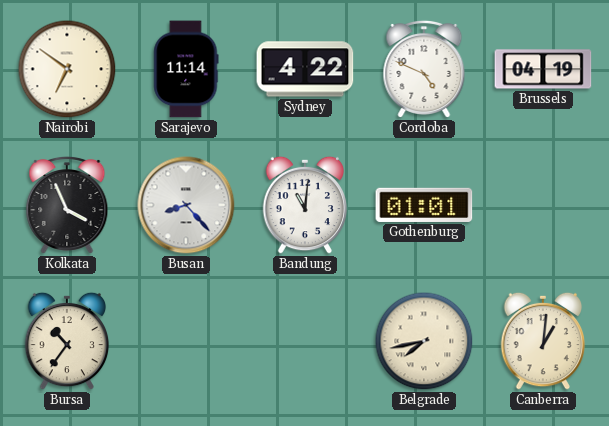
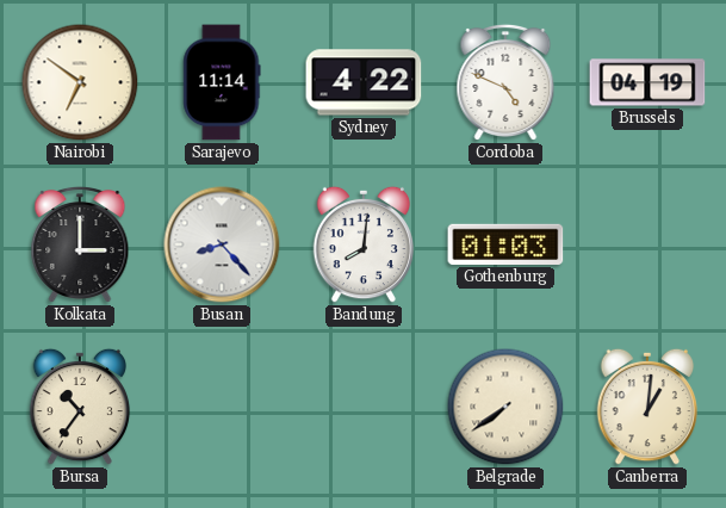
Kolkata: 3:56 -> 3:00
Bandung: 11:01 -> 8:01
Gothenburg: 01:01 -> 01:03
Belgrade: 7:43 -> 7:39
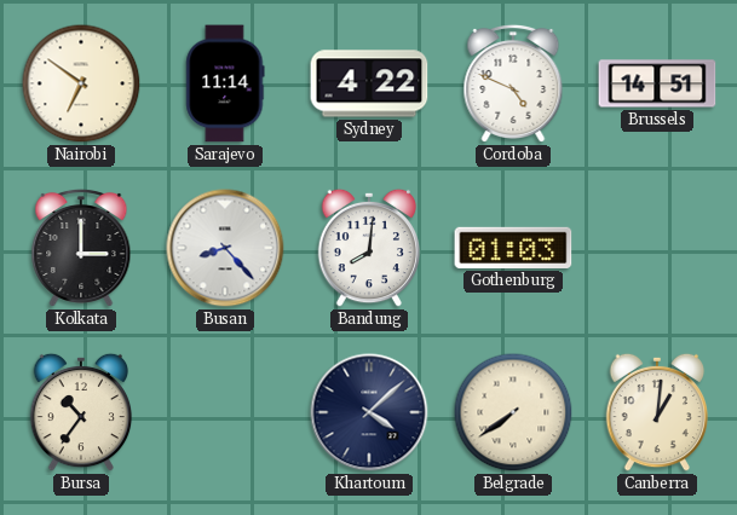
Brussels: 04:19 -> 14:51
Khartoum: none -> 4:08
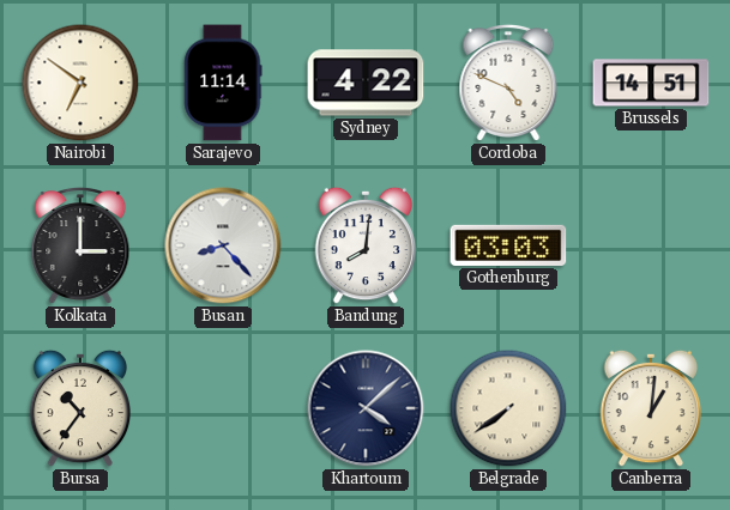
Gothenburg: 01:03 -> 03:03
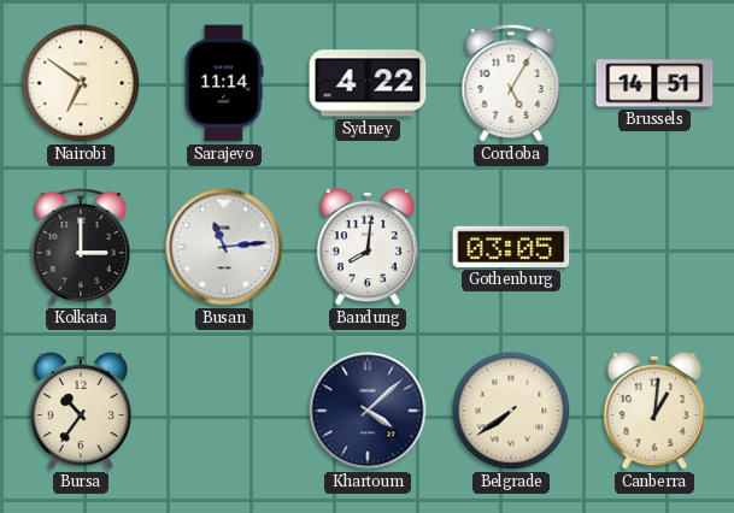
Cordoba: 4:49 -> 5:05
Busan: 8:23 -> 11:14
Gothenburg: 03:03 -> 03:05
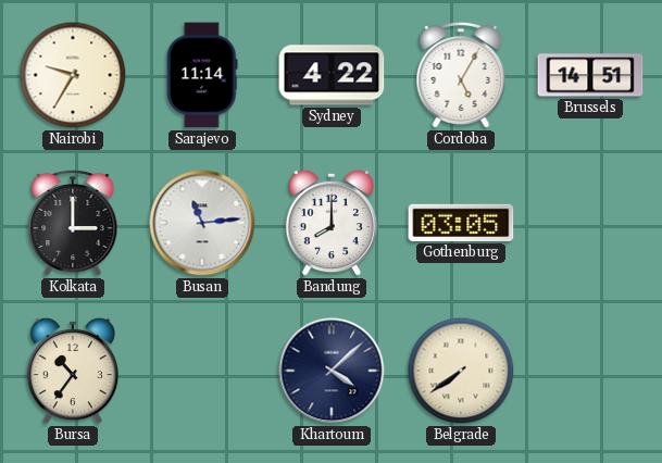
Nairobi: 6:51 -> 9:35
Bandung: 8:01 -> 8:00
Canberra: 1:01 -> none
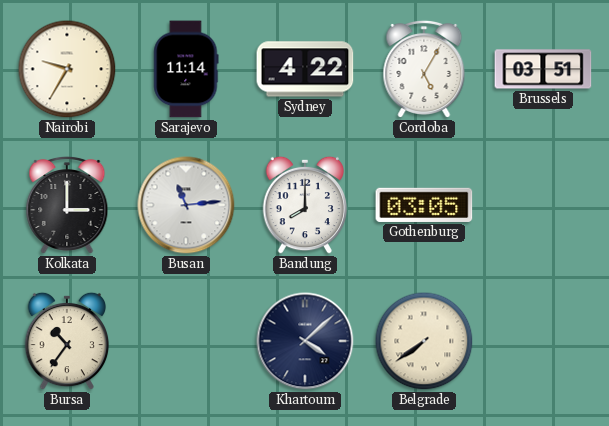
Brussels: 14:51 -> 03:51
